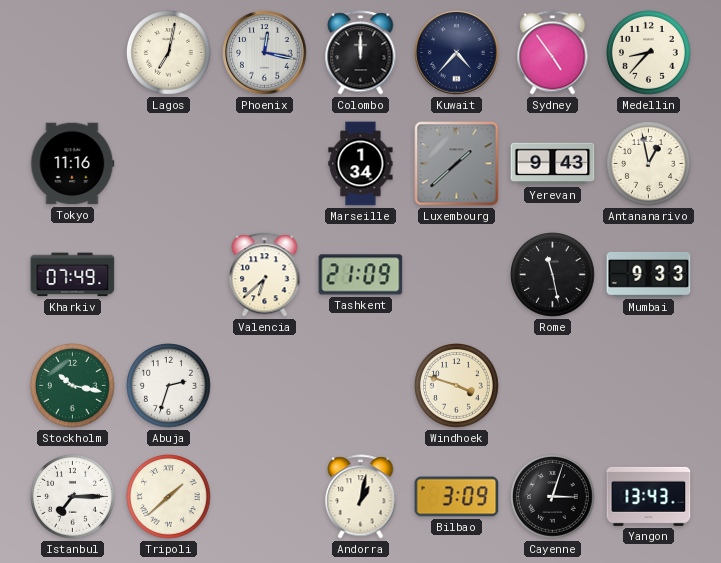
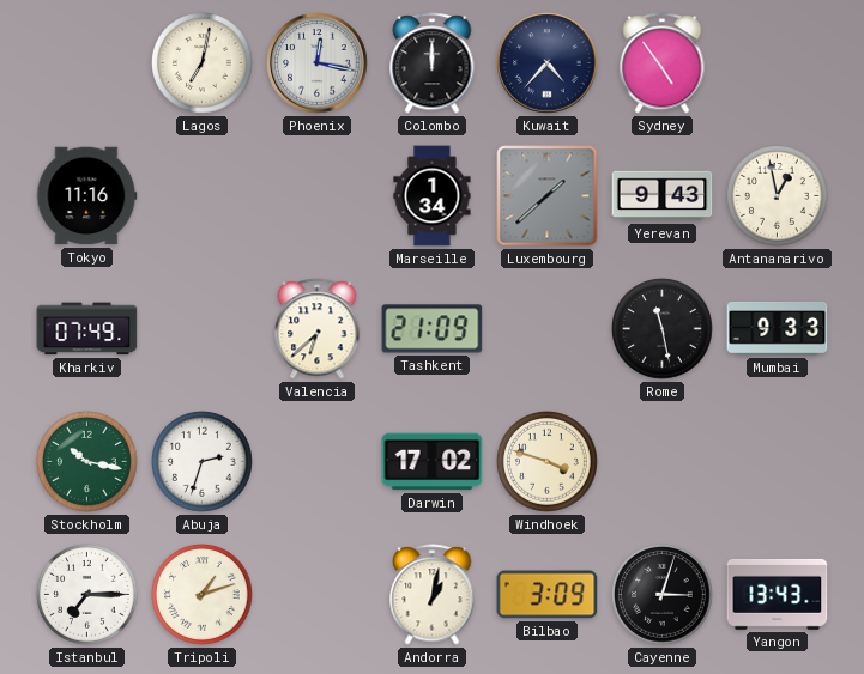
Medellin: 8:37 -> none
Darwin: none -> 17:02
Tripoli: 1:38 -> 1:12
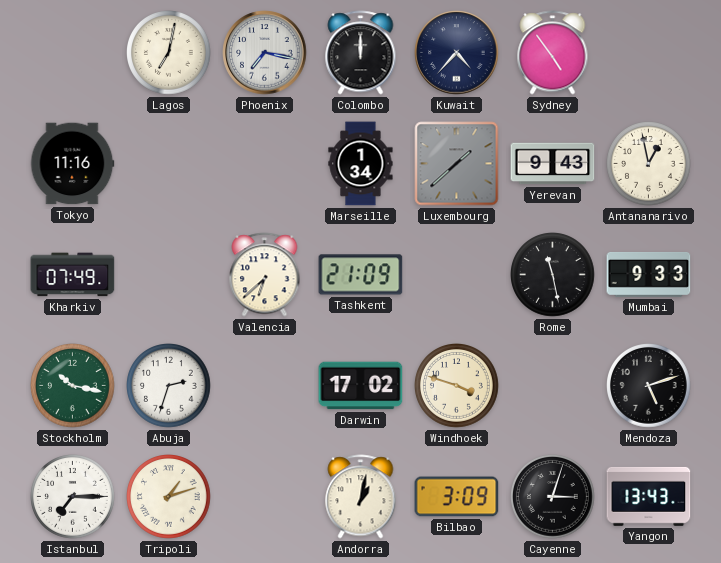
Phoenix: 12:17 -> 7:17
Mendoza: none -> 5:12
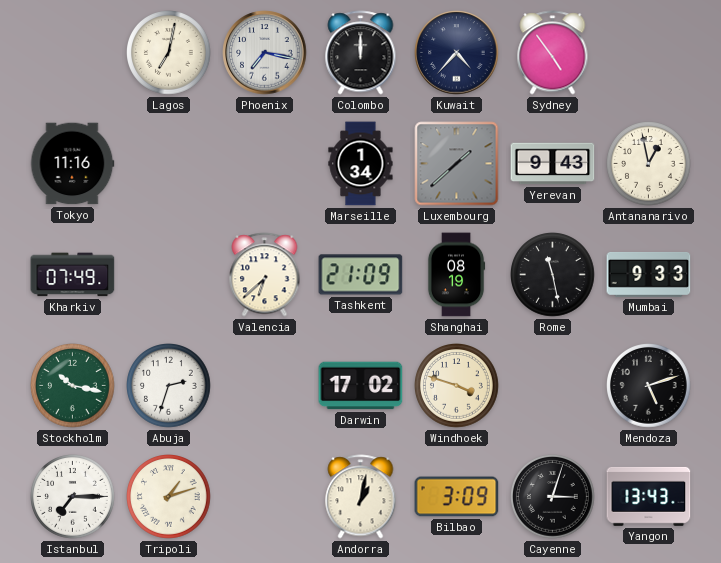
Shanghai: none -> 08:19
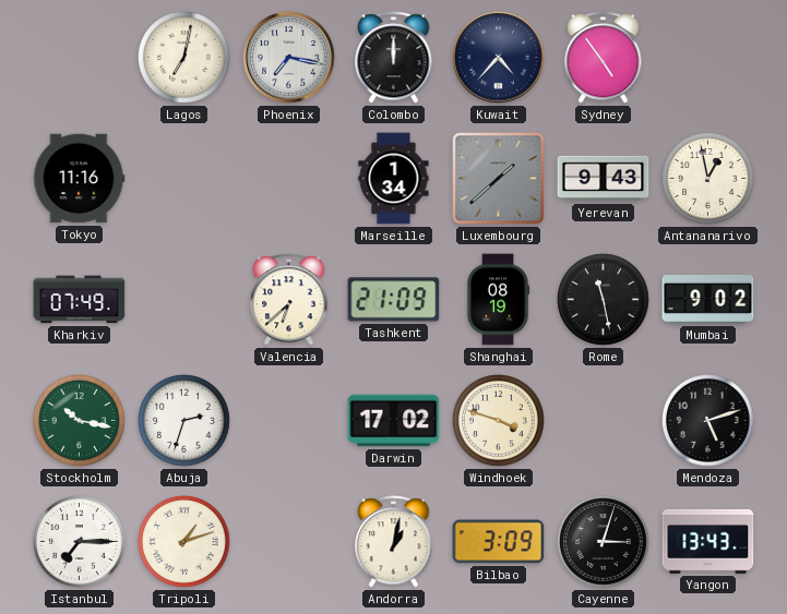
Mumbai: 9:33 -> 9:02
